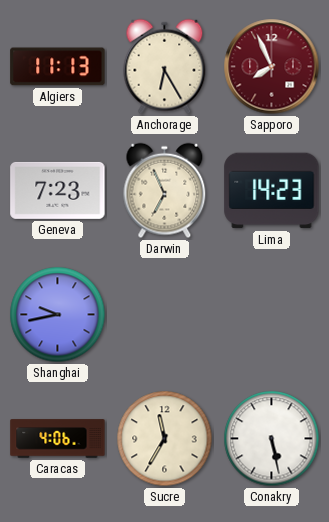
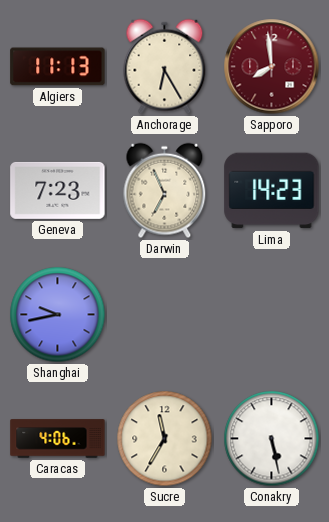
Sapporo: 7:56 -> 7:59
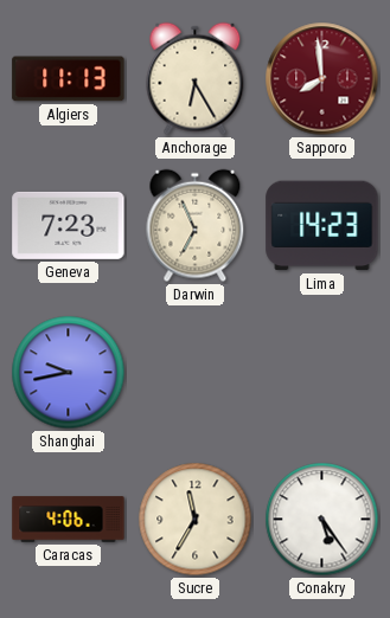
Conakry: 5:28 -> 5:24
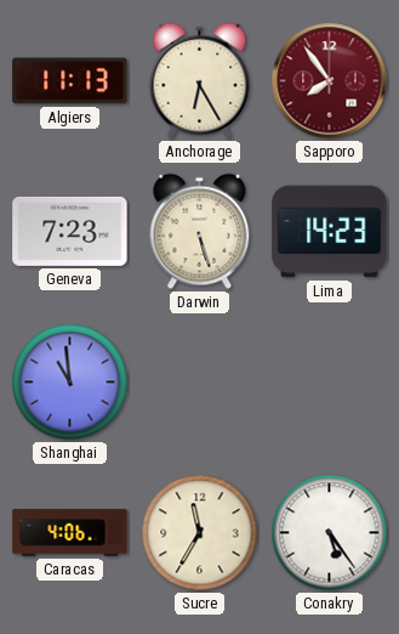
Sapporo: 7:59 -> 7:54
Darwin: 6:56 -> 5:27
Shanghai: 9:43 -> 10:59
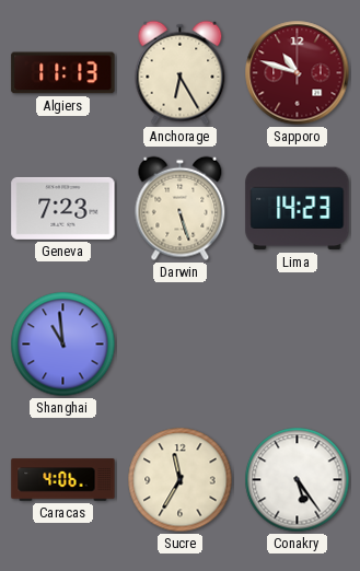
Sapporo: 7:54 -> 10:48
